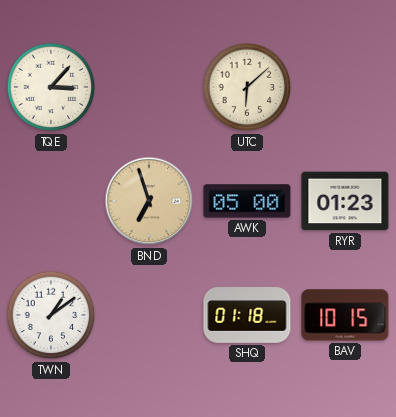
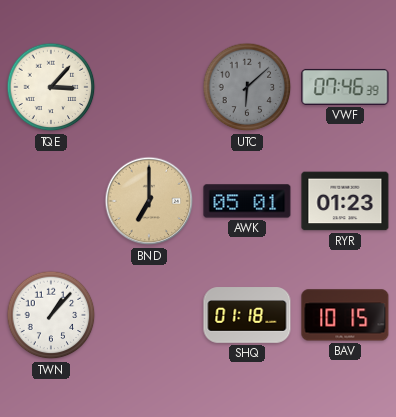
UTC dial: cream -> grey
VWF: none -> 07:46
BND: 6:57 -> 7:00
AWK: 05:00 -> 05:01
TWN: 1:09 -> 1:07
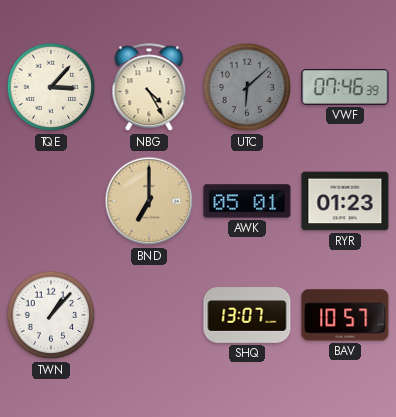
NBG: none -> 4:25
SHQ: 01:18 -> 13:07
BAV: 10:15 -> 10:57
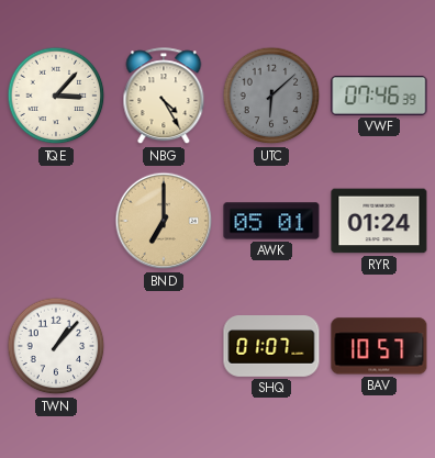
RYR: 01:23 -> 01:24
SHQ: 13:07 -> 01:07
